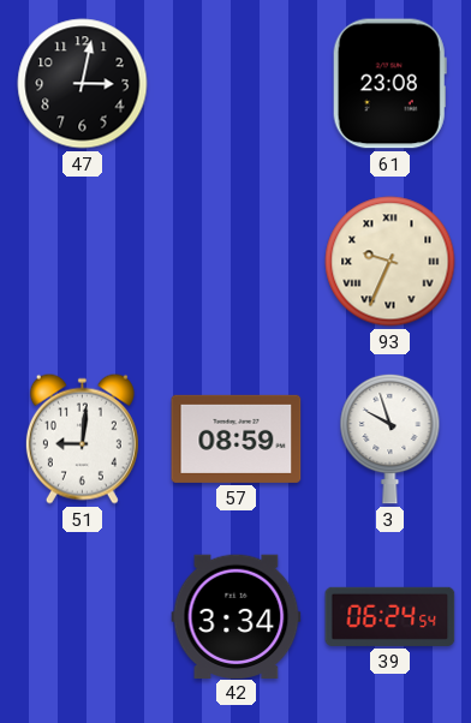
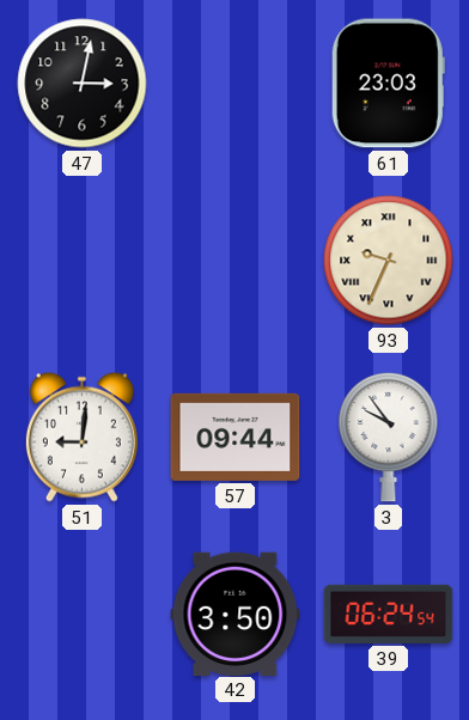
61: 23:08 -> 23:03
57: 08:59 -> 09:44
3: 9:57 -> 9:54
42: 3:34 -> 3:50
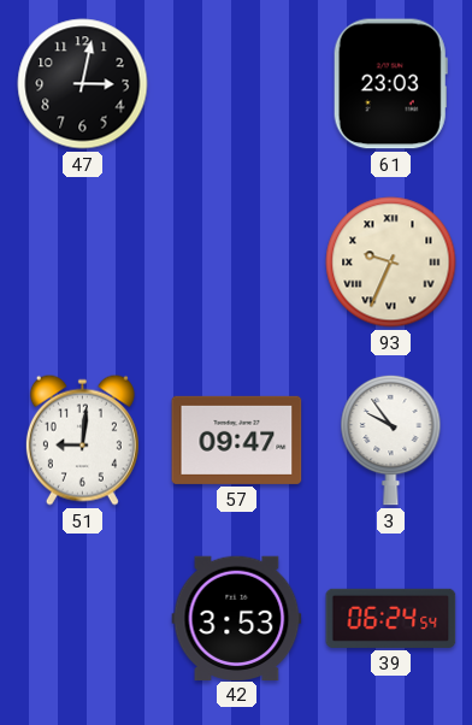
57: 09:44 -> 09:47
42: 3:50 -> 3:53
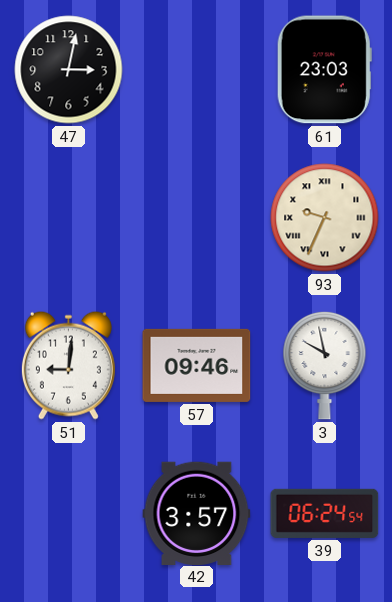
57: 09:47 -> 09:46
3: 9:54 -> 9:58
42: 3:53 -> 3:57
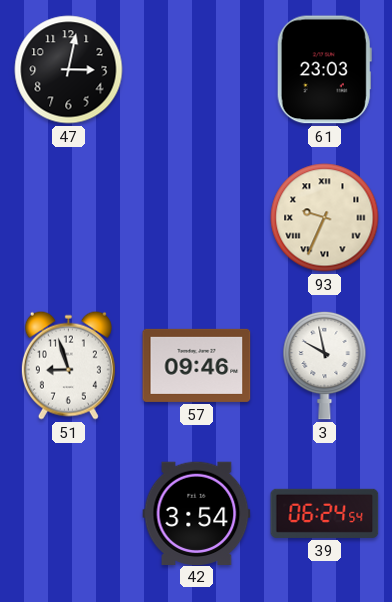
51: 9:01 -> 8:57
42: 3:57 -> 3:54
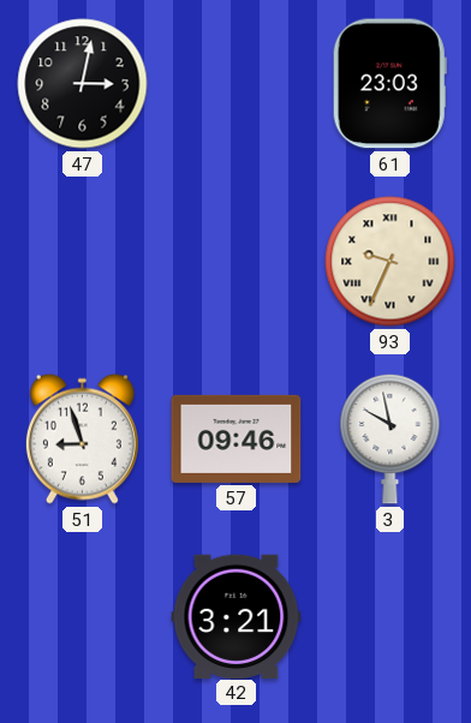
42: 3:54 -> 3:21
39: 06:24 -> none
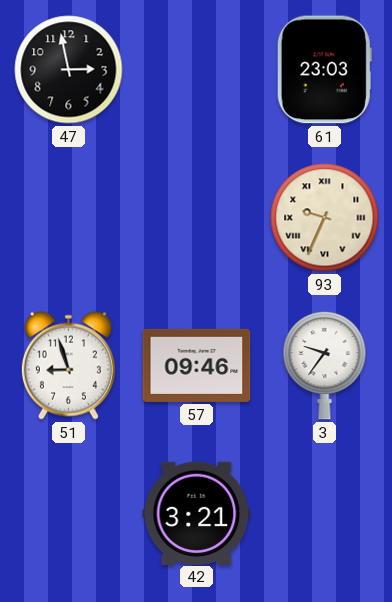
47: 3:02 -> 2:58
3: 9:58 -> 9:36
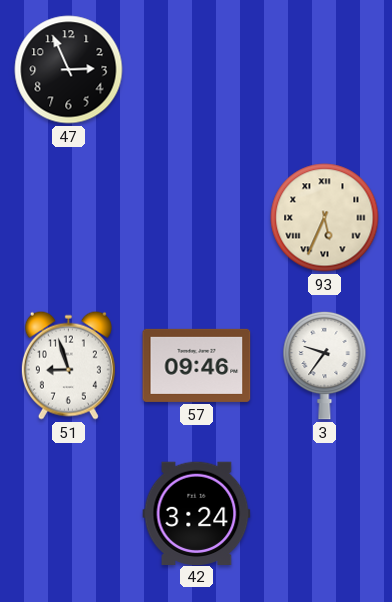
47: 2:58 -> 2:56
61: 23:03 -> none
93: 9:34 -> 5:34
42: 3:21 -> 3:24
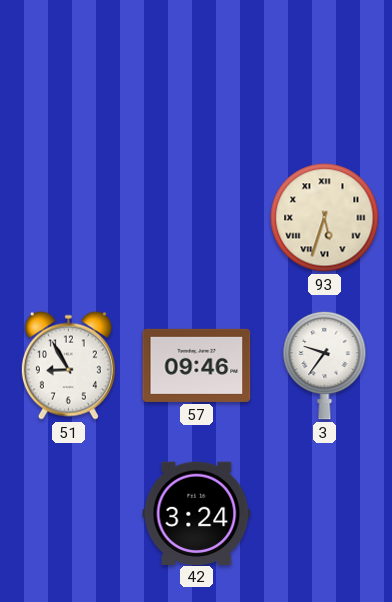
47: 2:56 -> none
93: 5:34 -> 5:33
51: 8:57 -> 8:55
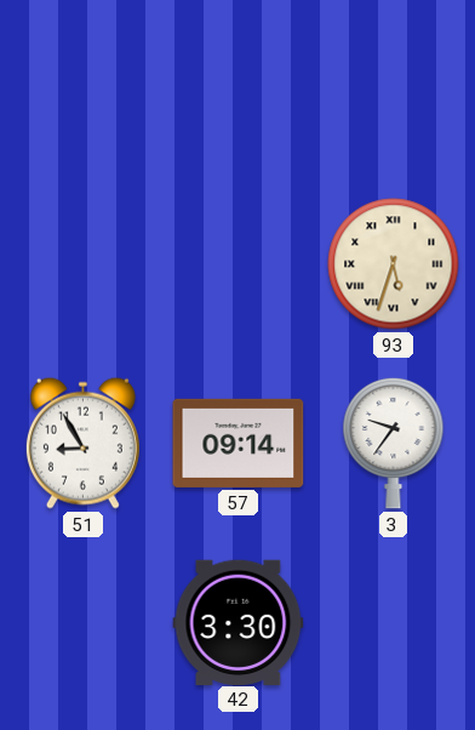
57: 09:46 -> 09:14
42: 3:24 -> 3:30
